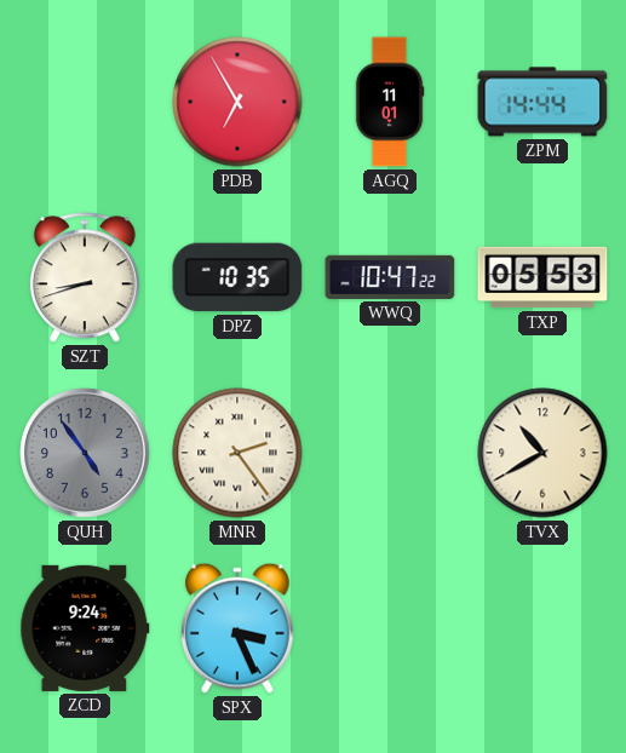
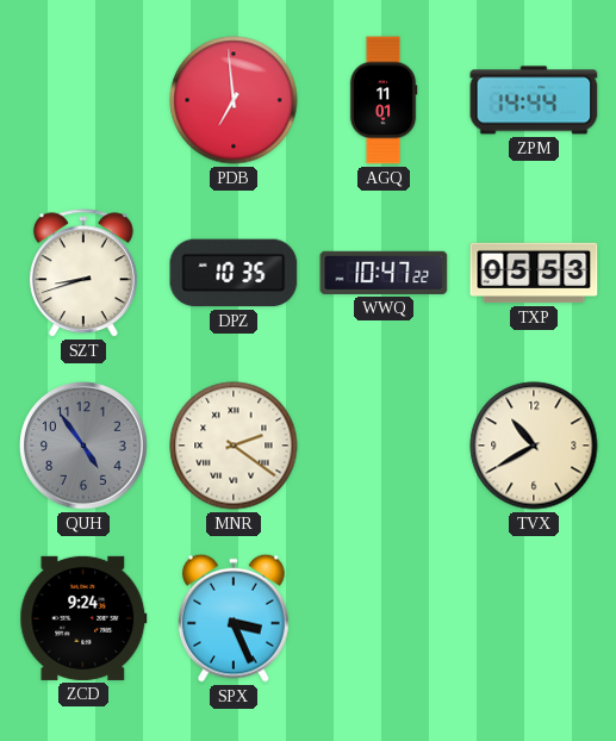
PDB: 6:55 -> 6:59
MNR: 2:24 -> 2:21
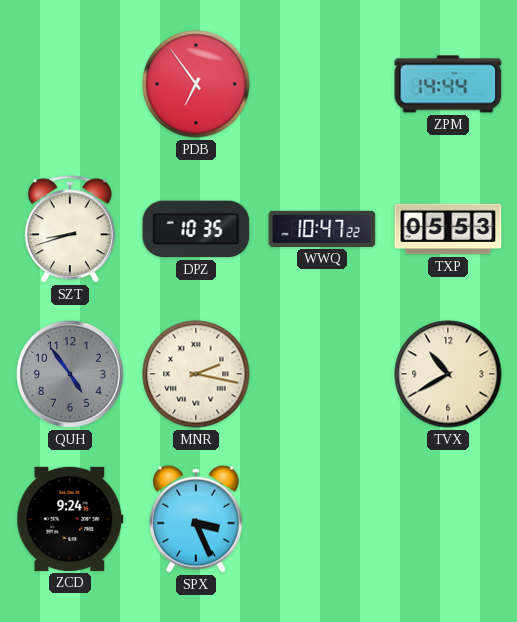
PDB: 6:59 -> 6:54
AGQ: 11:01 -> none
MNR: 2:21 -> 2:17
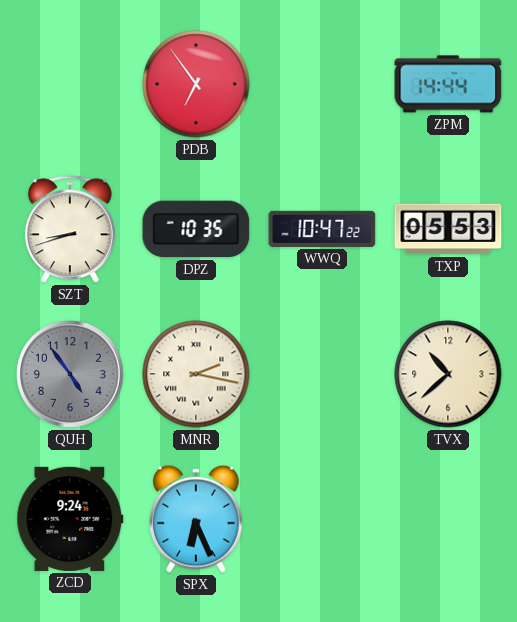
TVX: 10:40 -> 10:38
SPX: 3:26 -> 6:26
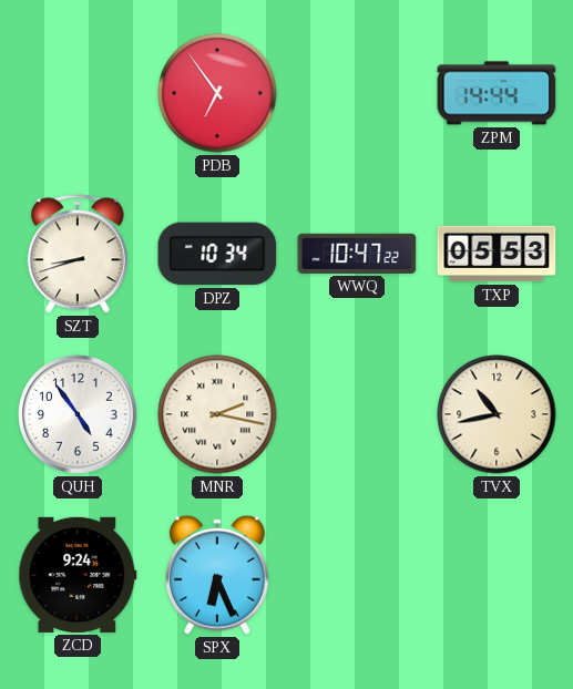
DPZ: 10:35 -> 10:34
QUH dial: grey -> white
TVX: 10:38 -> 10:43
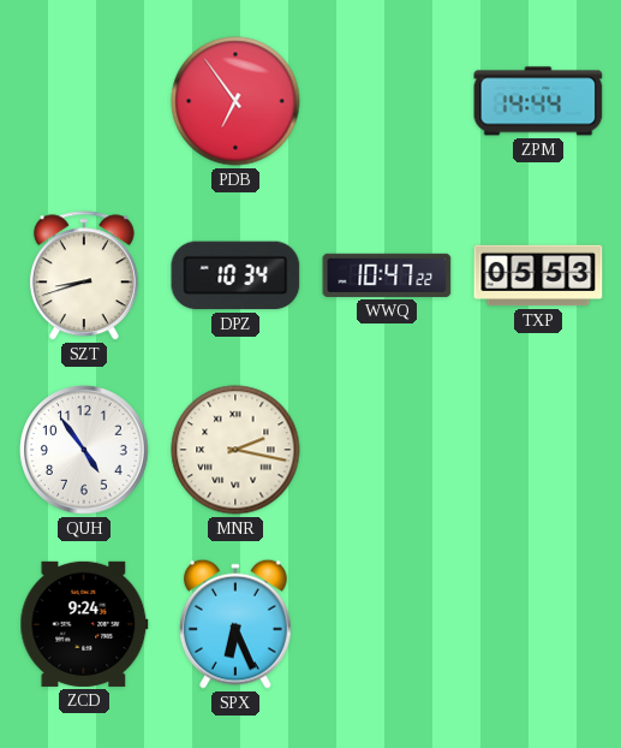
TVX: 10:43 -> none
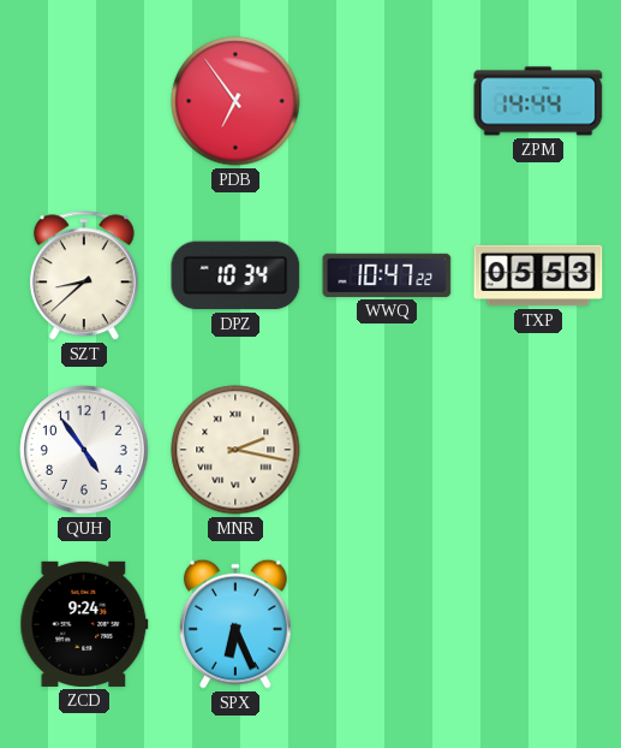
SZT: 8:42 -> 8:38
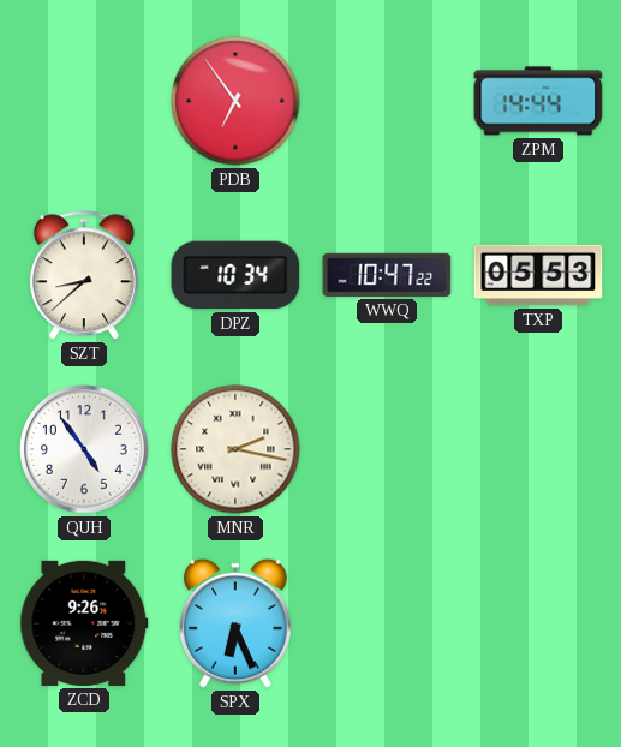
ZCD: 9:24 -> 9:26
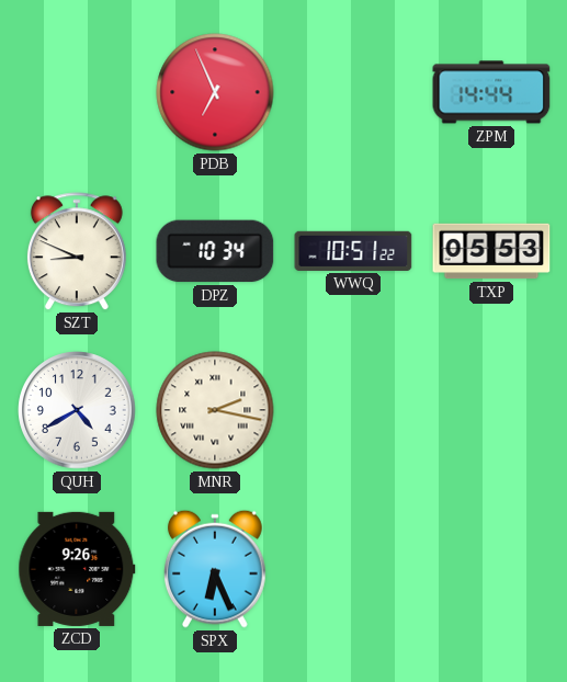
PDB: 6:54 -> 6:56
SZT: 8:38 -> 8:49
WWQ: 10:47 -> 10:51
QUH: 4:54 -> 4:40
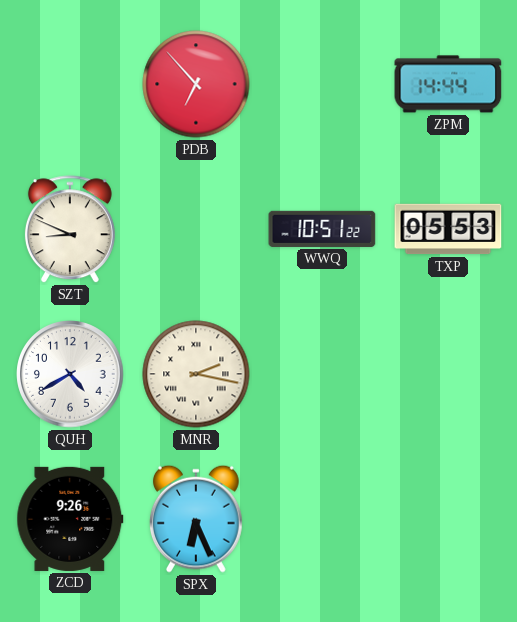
PDB: 6:56 -> 6:53
DPZ: 10:34 -> none
